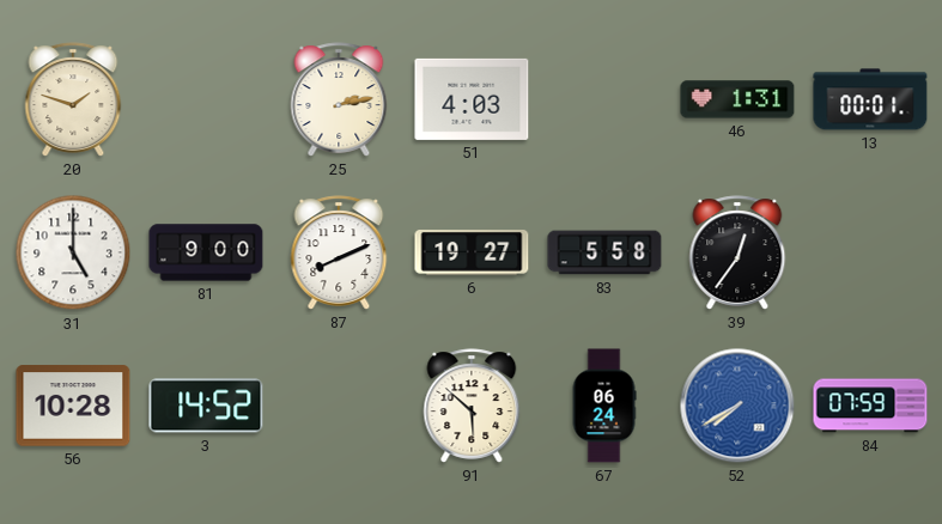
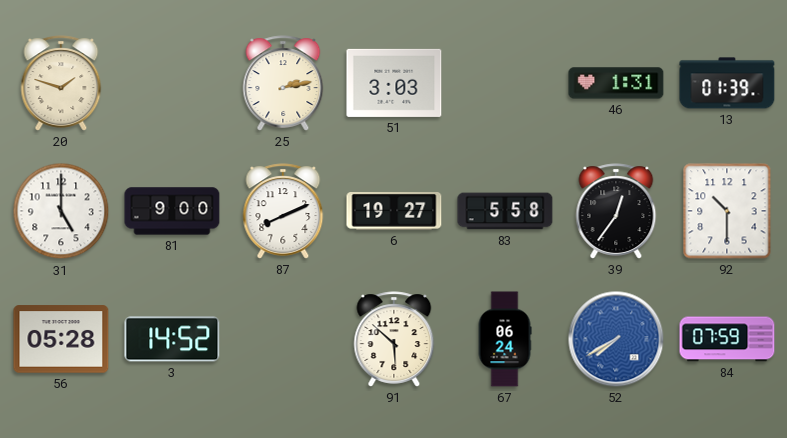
51: 4:03 -> 3:03
13: 00:01 -> 01:39
92: none -> 10:30
56: 10:28 -> 05:28
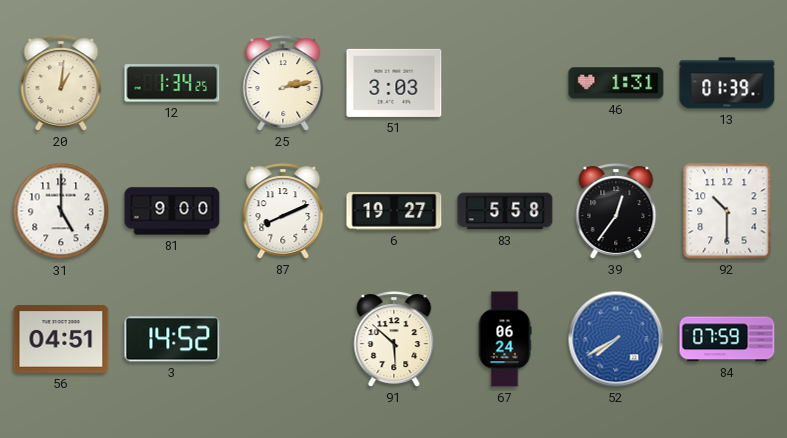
20: 1:48 -> 1:01
12: none -> 1:34
56: 05:28 -> 04:51
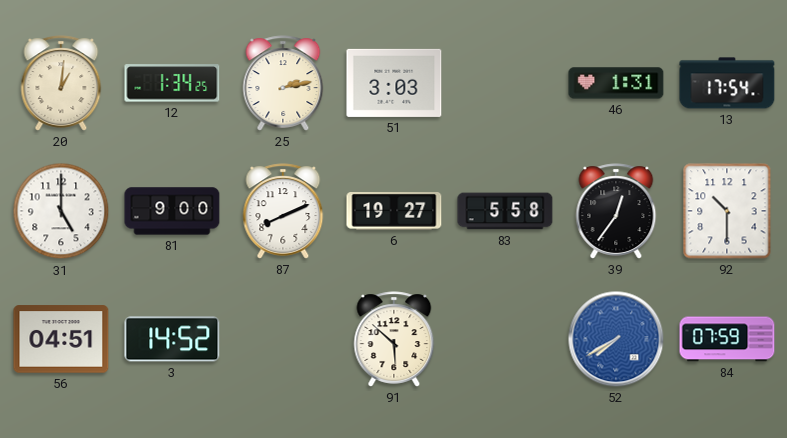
13: 01:39 -> 17:54
67: 06:24 -> none
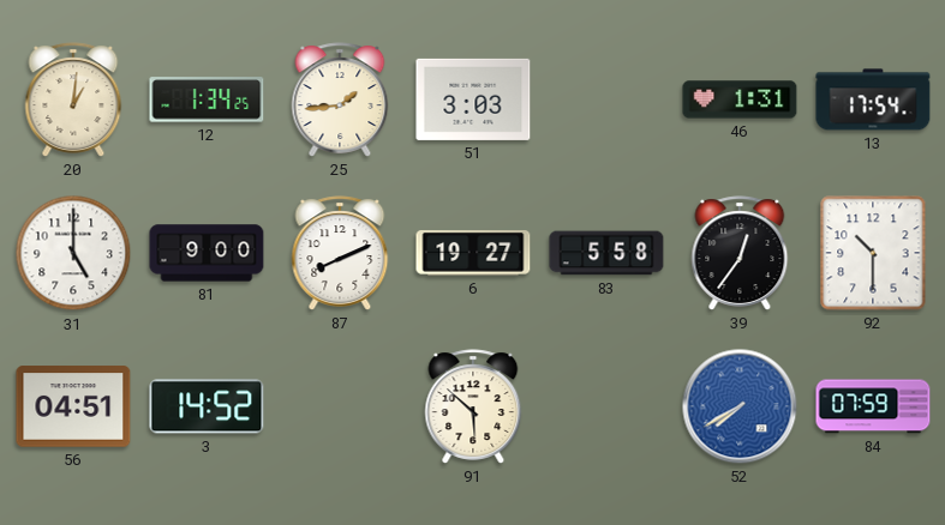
25: 2:13 -> 1:44
